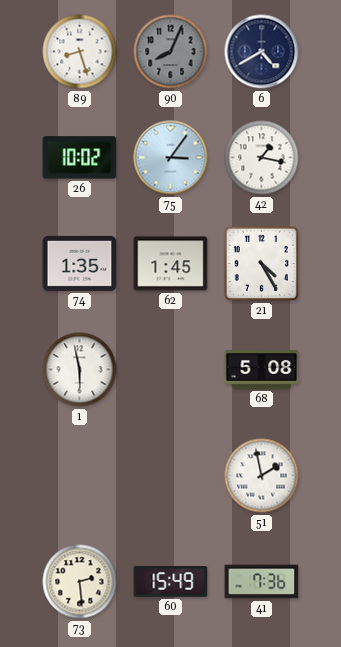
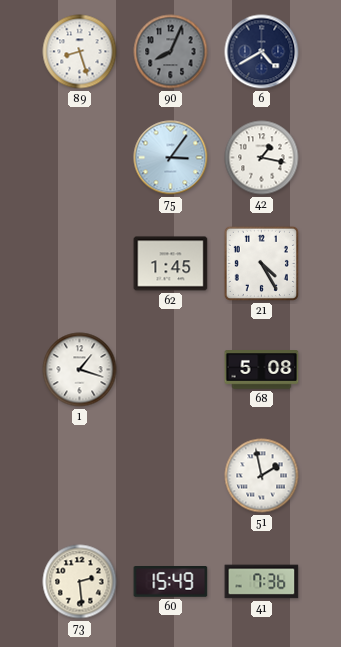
26: 10:02 -> none
74: 1:35 -> none
1: 5:58 -> 1:18
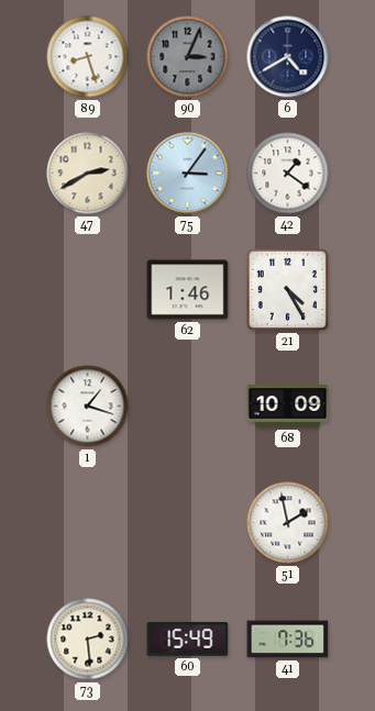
90: 8:04 -> 3:04
47: none -> 2:40
42: 1:17 -> 1:21
62: 1:45 -> 1:46
68: 5:08 -> 10:09
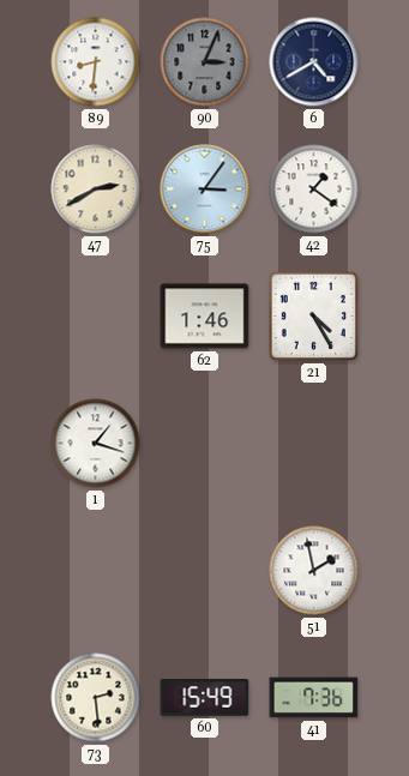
89: 8:27 -> 8:31
68: 10:09 -> none
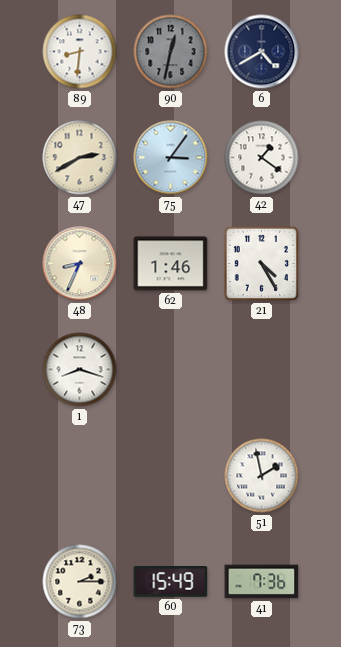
90: 3:04 -> 12:32
48: none -> 8:34
1: 1:18 -> 8:18
73: 2:29 -> 2:15
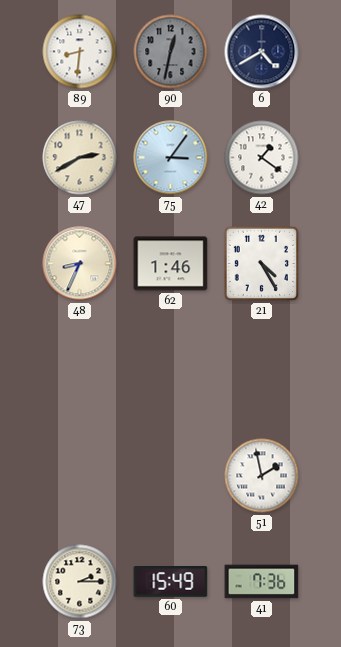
1: 8:18 -> none
